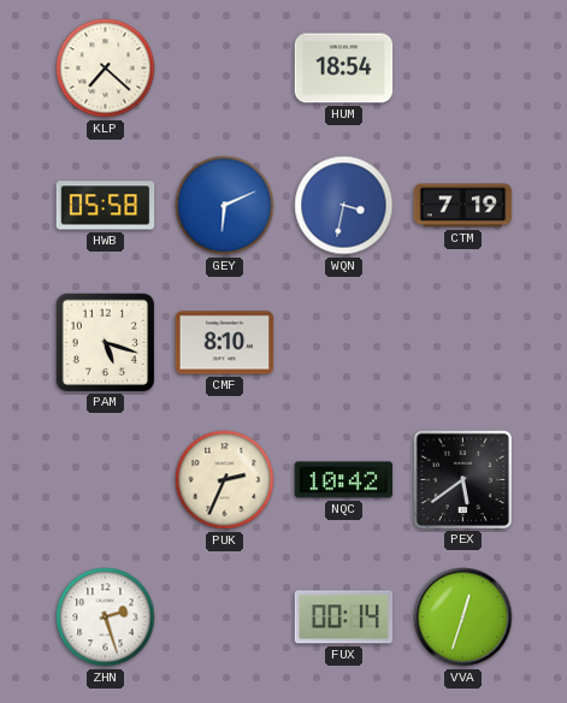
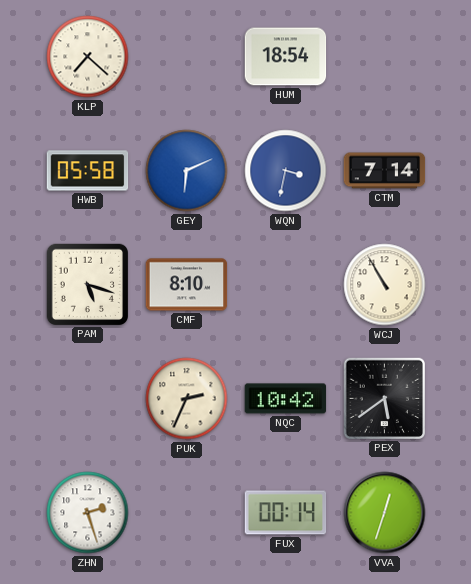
CTM: 7:19 -> 7:14
WCJ: none -> 10:55
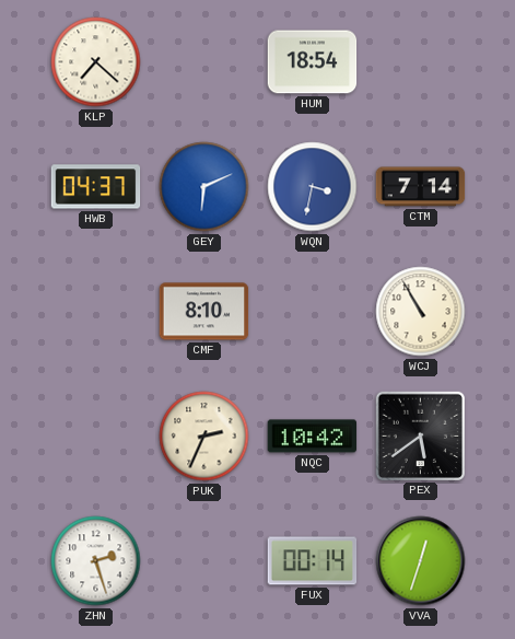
HWB: 05:58 -> 04:37
PAM: 5:18 -> none
